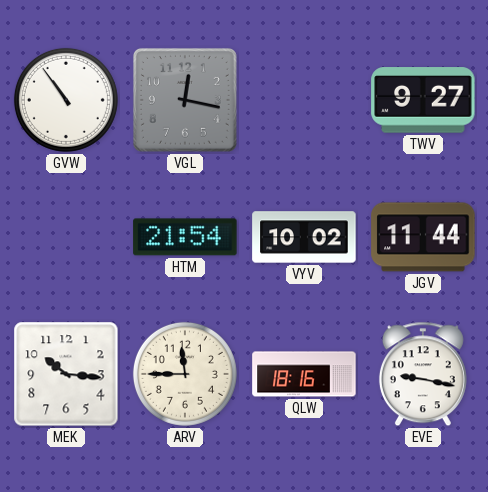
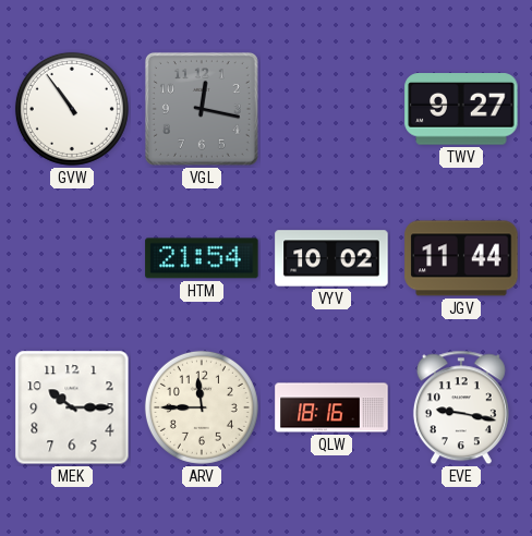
MEK: 10:16 -> 10:15
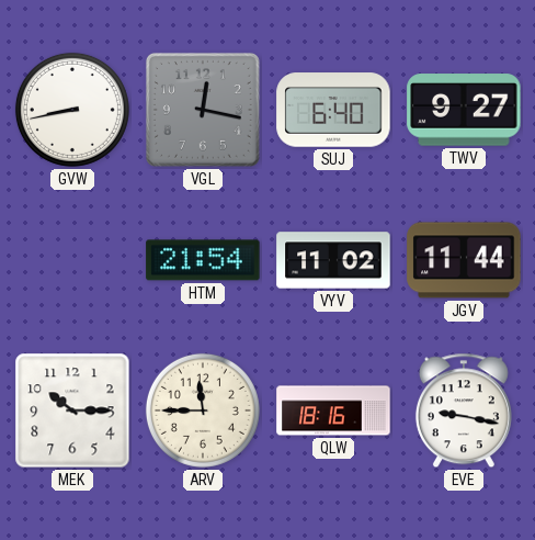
GVW: 10:54 -> 8:43
SUJ: none -> 6:40
VYV: 10:02 -> 11:02
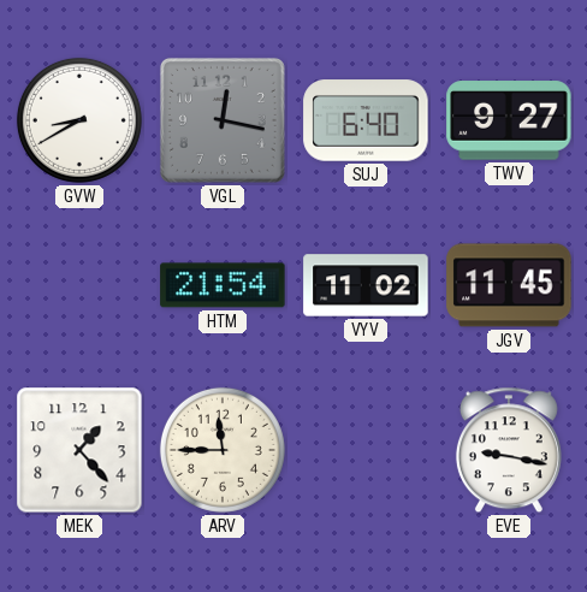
GVW: 8:43 -> 8:40
JGV: 11:44 -> 11:45
MEK: 10:15 -> 1:23
QLW: 18:16 -> none
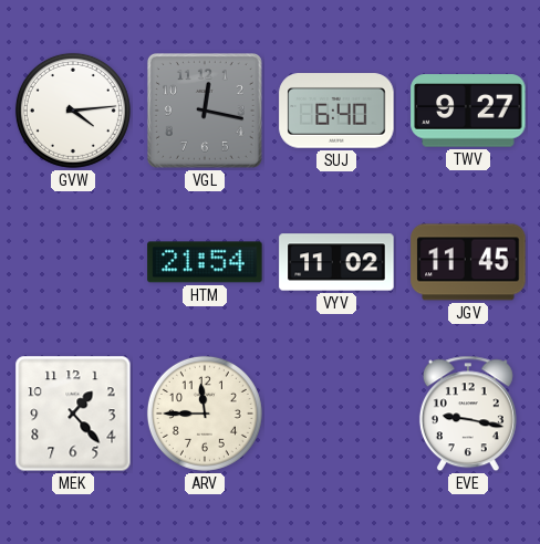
GVW: 8:40 -> 4:14
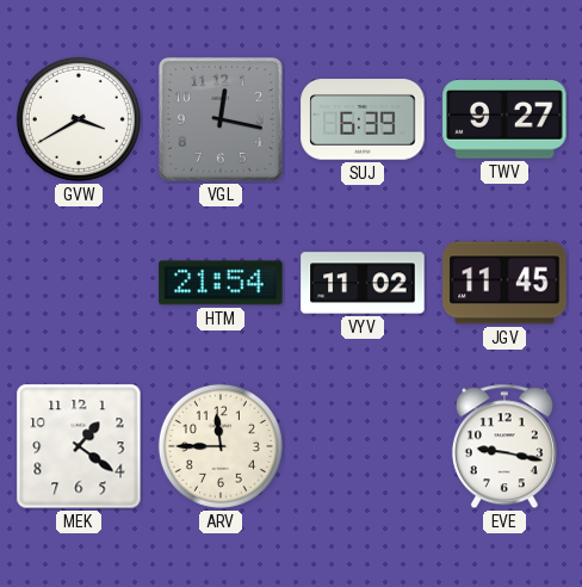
GVW: 4:14 -> 3:40
SUJ: 6:40 -> 6:39
MEK: 1:23 -> 1:21
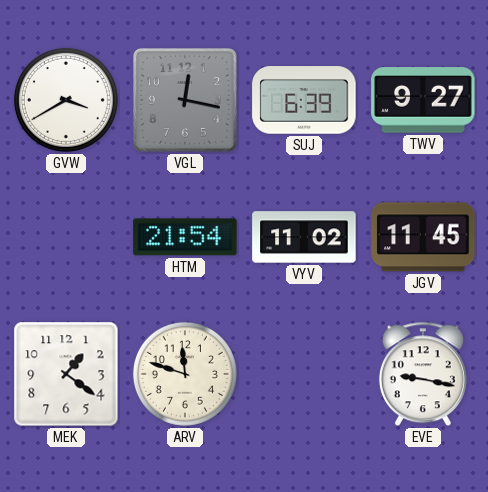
ARV: 11:45 -> 11:48
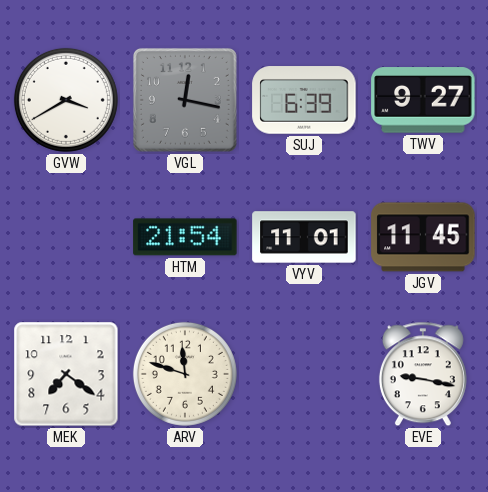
VYV: 11:02 -> 11:01
MEK: 1:21 -> 7:21
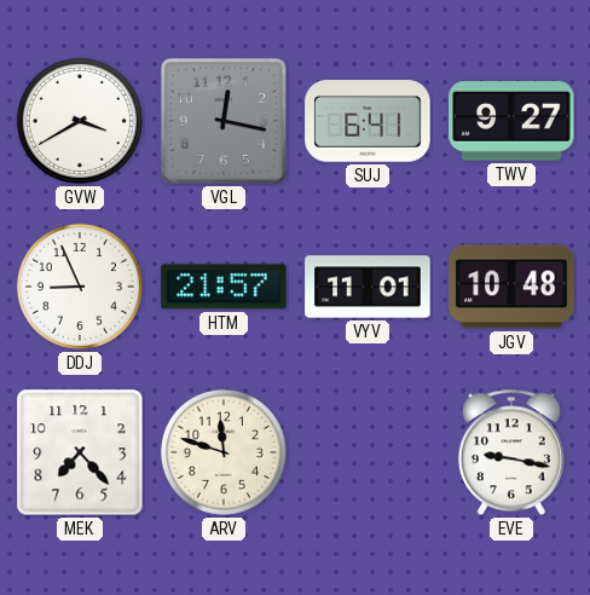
SUJ: 6:39 -> 6:41
DDJ: none -> 8:56
HTM: 21:54 -> 21:57
JGV: 11:45 -> 10:48
MEK: 7:21 -> 7:23
